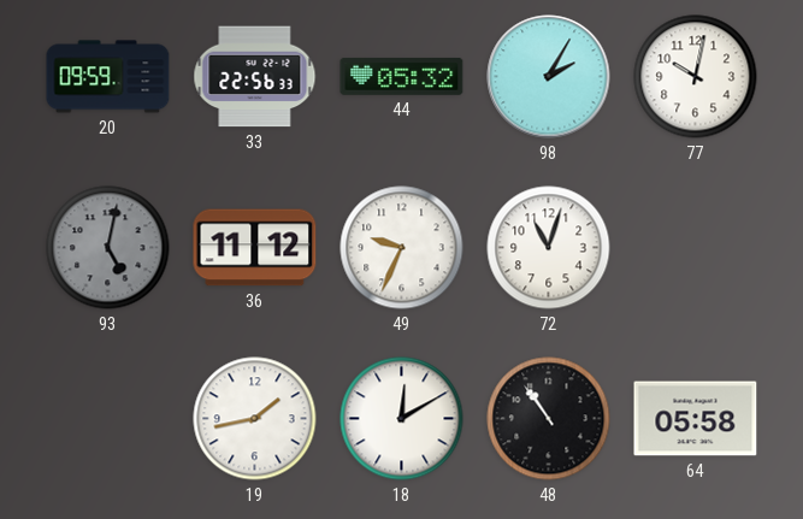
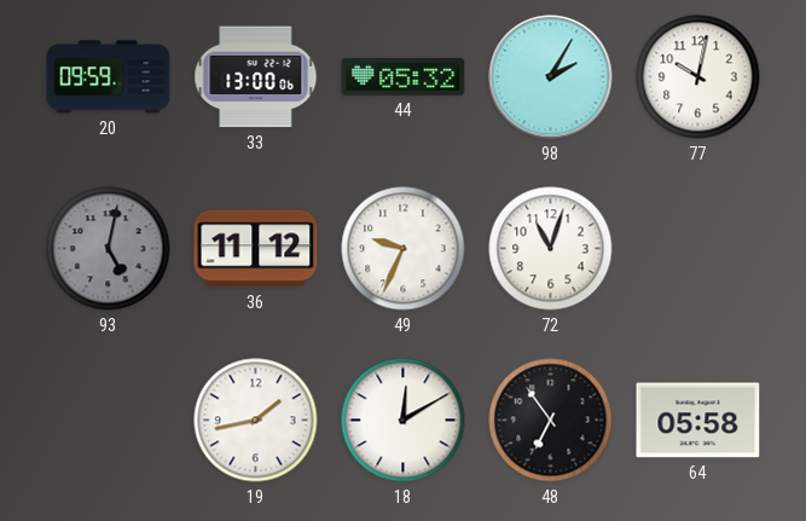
33: 22:56 -> 13:00
48: 10:54 -> 6:54
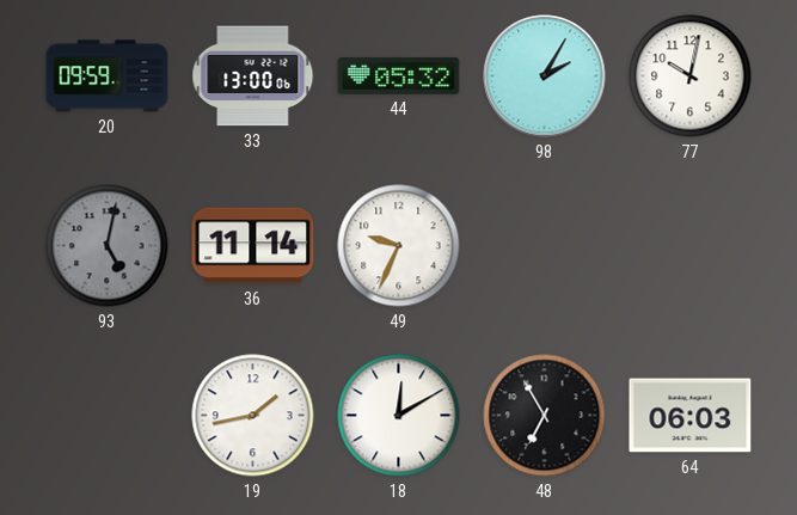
36: 11:12 -> 11:14
72: 11:03 -> none
48: 6:54 -> 6:55
64: 05:58 -> 06:03
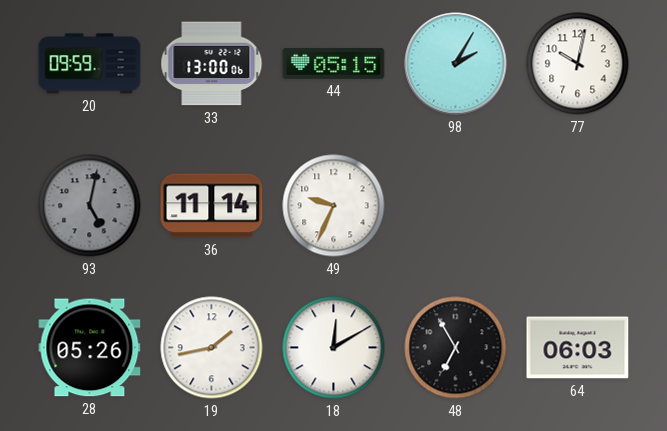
44: 05:32 -> 05:15
28: none -> 05:26
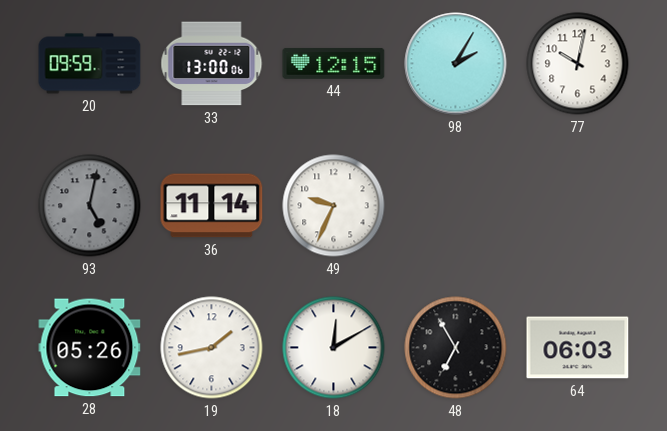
44: 05:15 -> 12:15
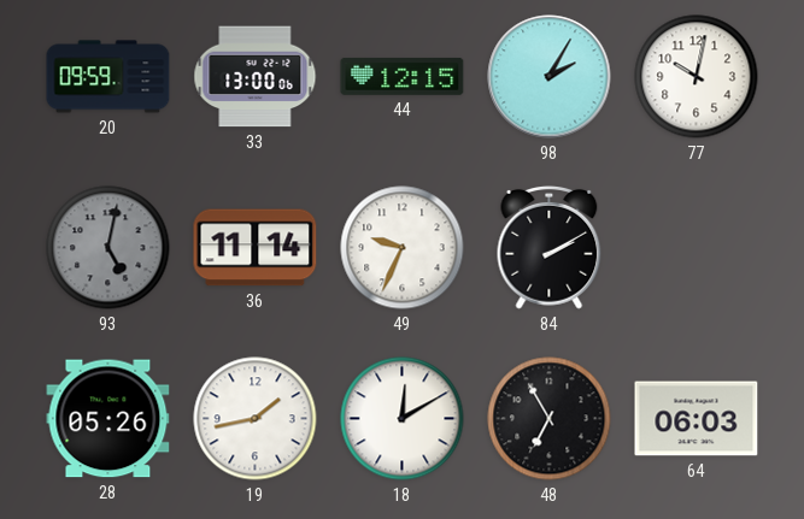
84: none -> 2:10
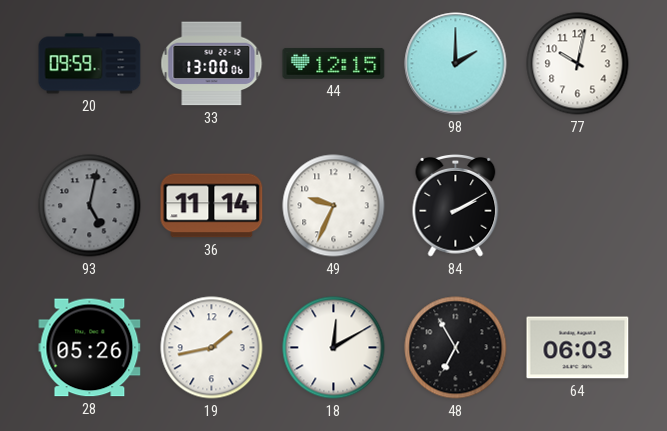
98: 2:05 -> 2:00
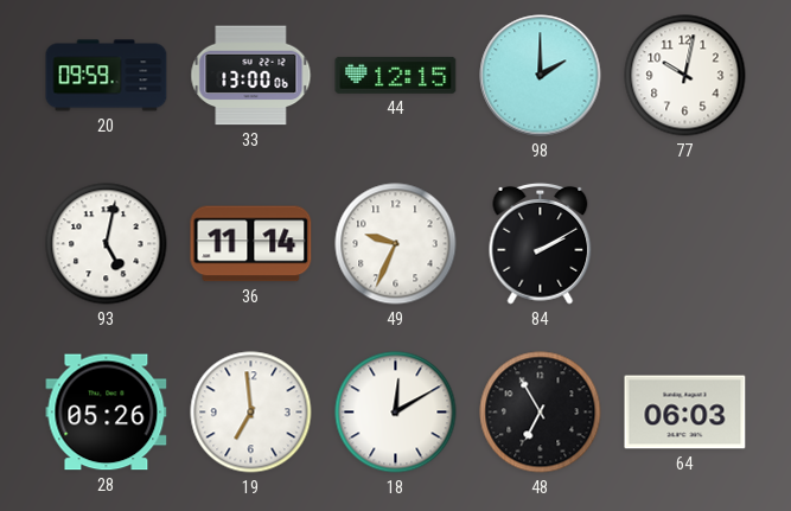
93 dial: grey -> white
19: 1:43 -> 6:59
